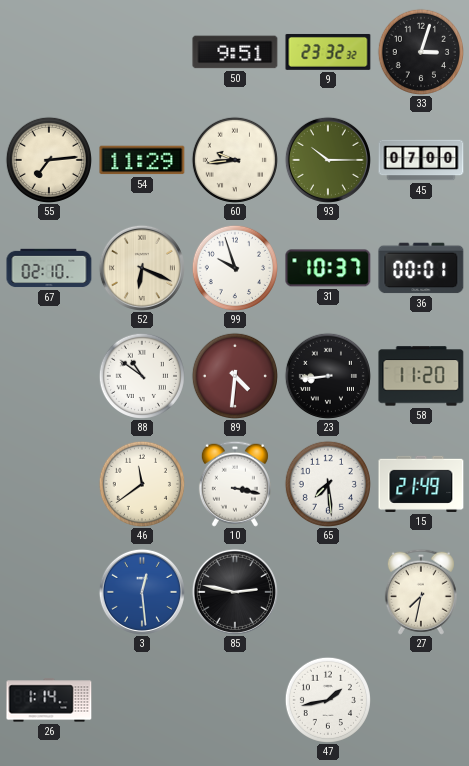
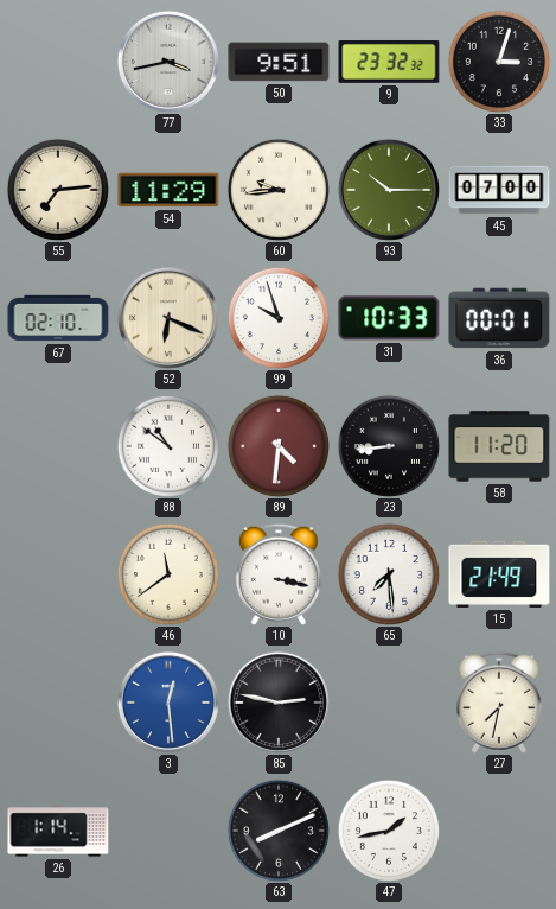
77: none -> 3:43
31: 10:37 -> 10:33
63: none -> 8:11
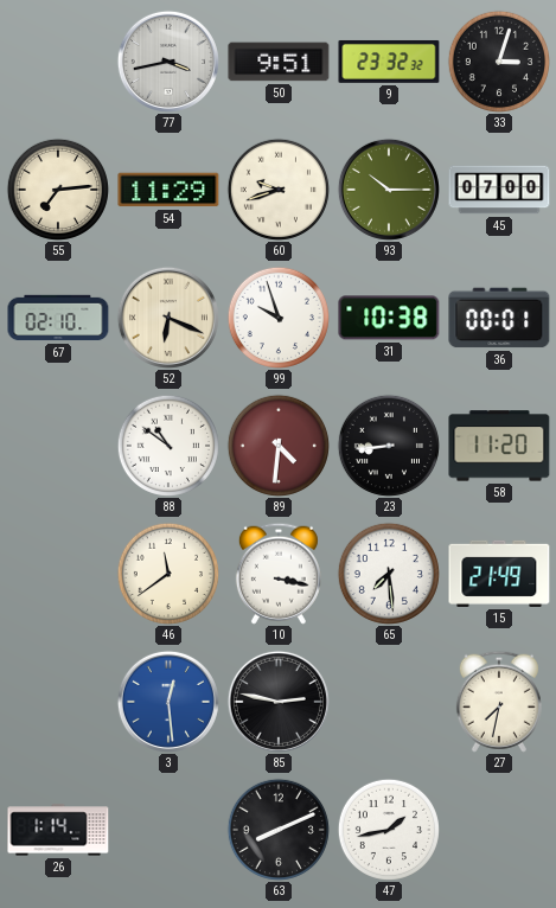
60: 9:44 -> 9:42
31: 10:33 -> 10:38
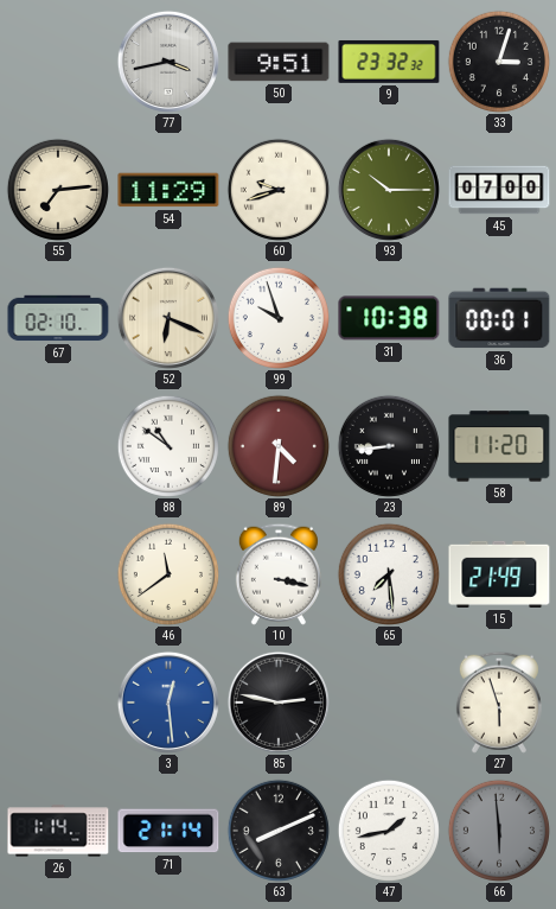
27: 7:32 -> 5:57
71: none -> 21:14
66: none -> 5:59
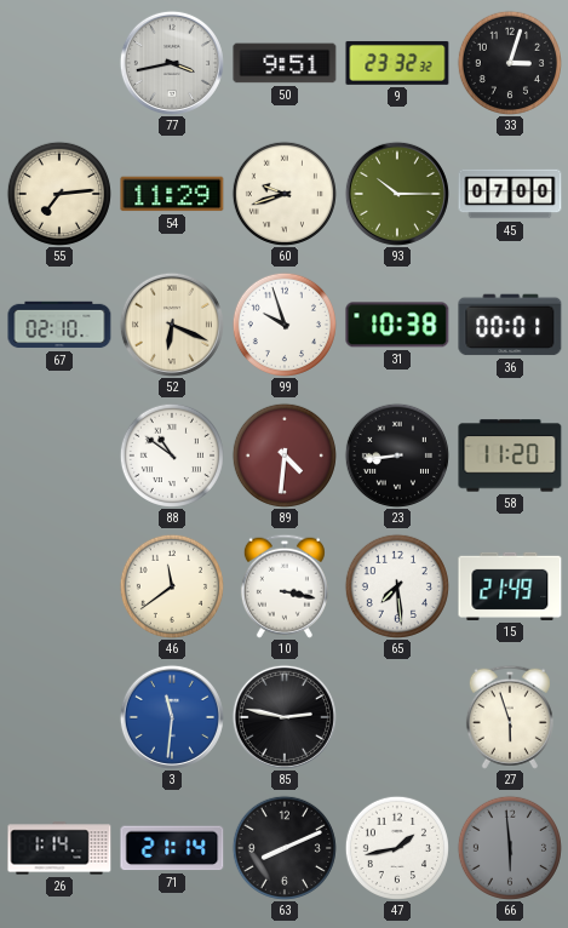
3: 12:29 -> 11:31
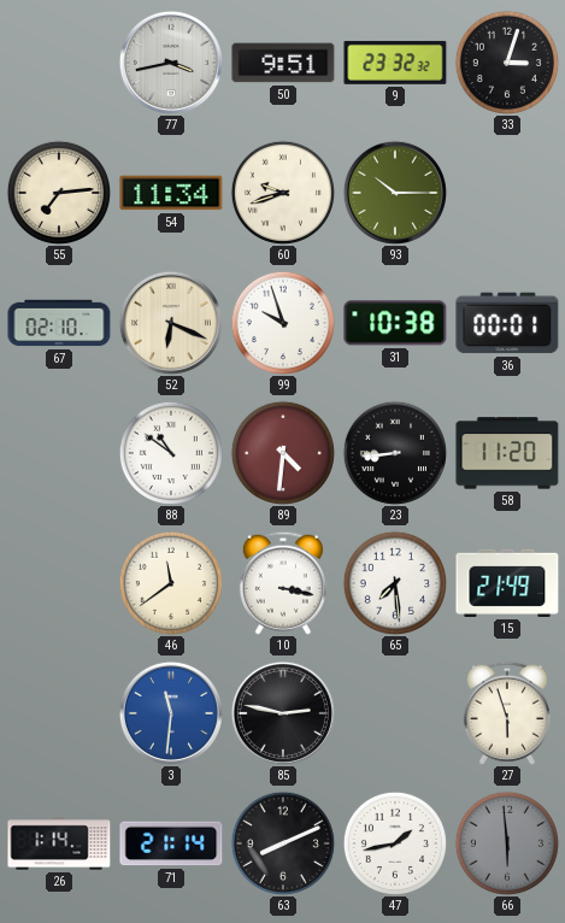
54: 11:29 -> 11:34
45: 07:00 -> none
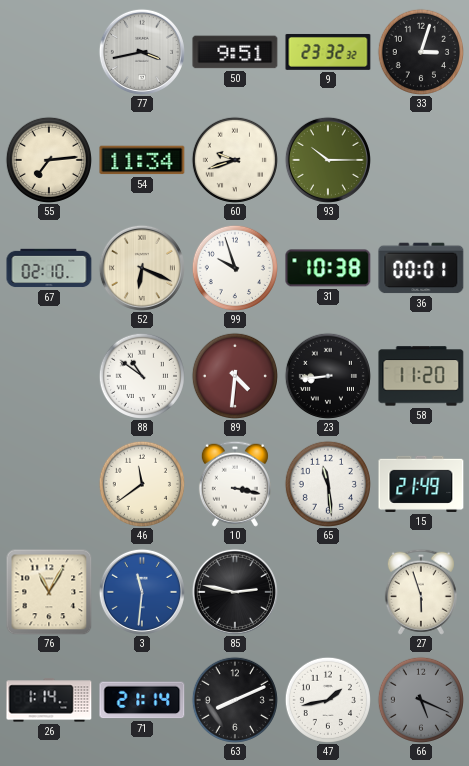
65: 7:29 -> 11:29
76: none -> 11:05
66: 5:59 -> 5:19
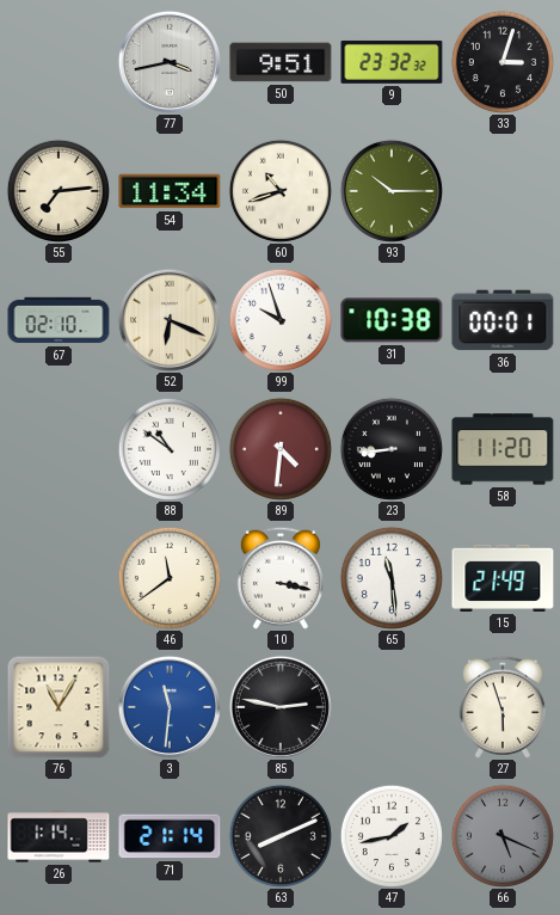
60: 9:42 -> 10:42
